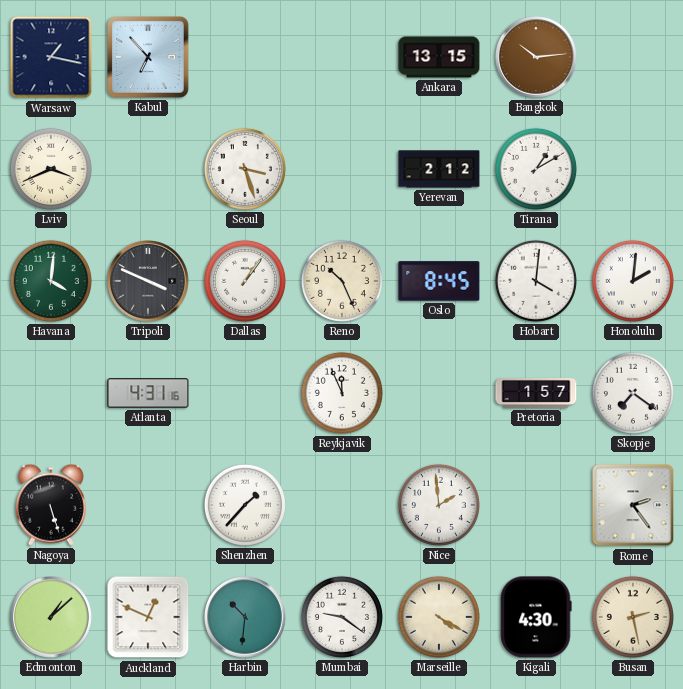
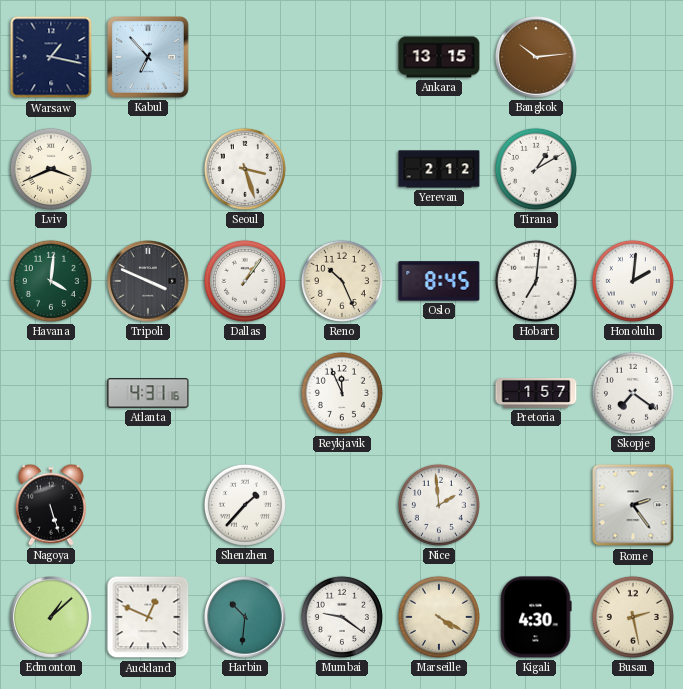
Hobart: 4:01 -> 7:01
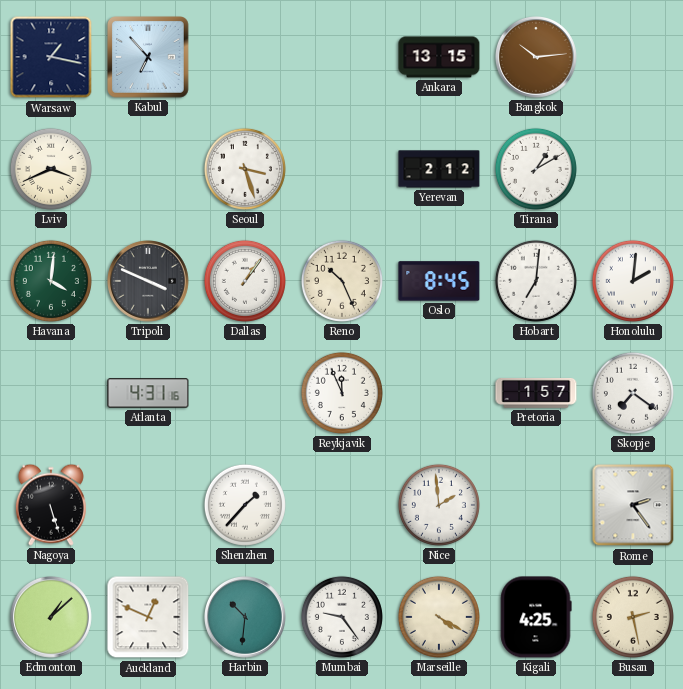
Mumbai: 9:21 -> 9:24
Kigali: 4:30 -> 4:25
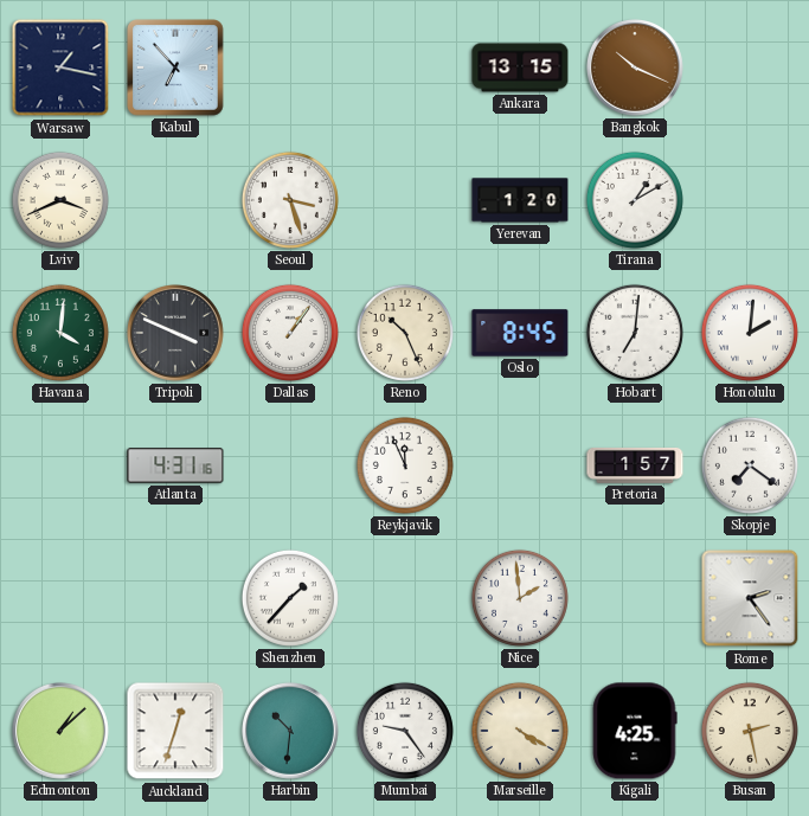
Bangkok: 10:14 -> 10:19
Yerevan: 2:12 -> 1:20
Nagoya: 5:27 -> none
Auckland: 12:49 -> 12:33
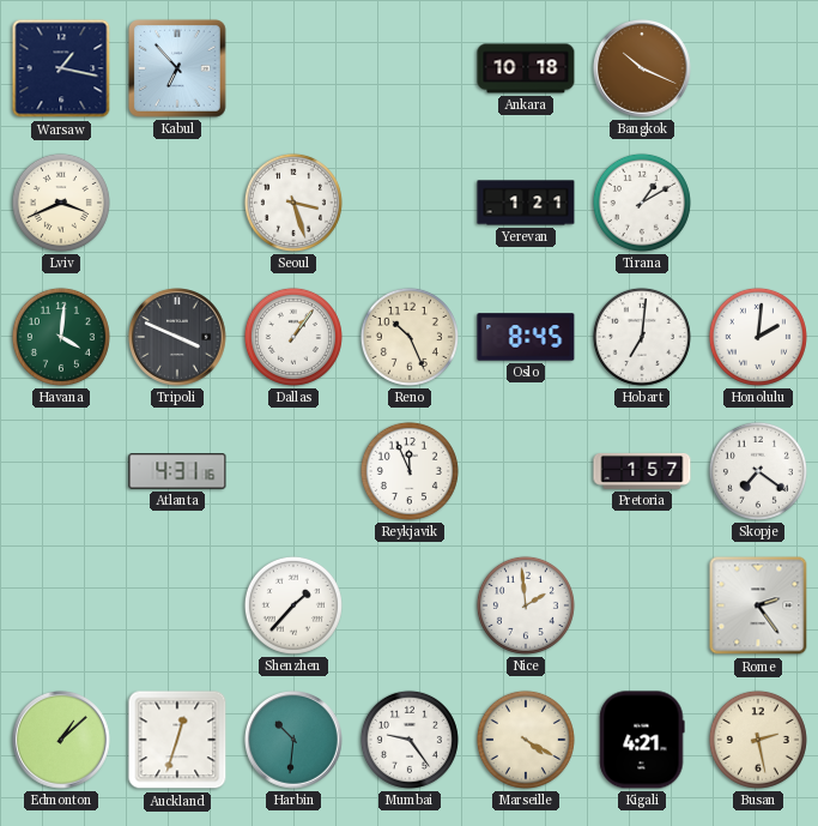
Ankara: 13:15 -> 10:18
Yerevan: 1:20 -> 1:21
Kigali: 4:25 -> 4:21
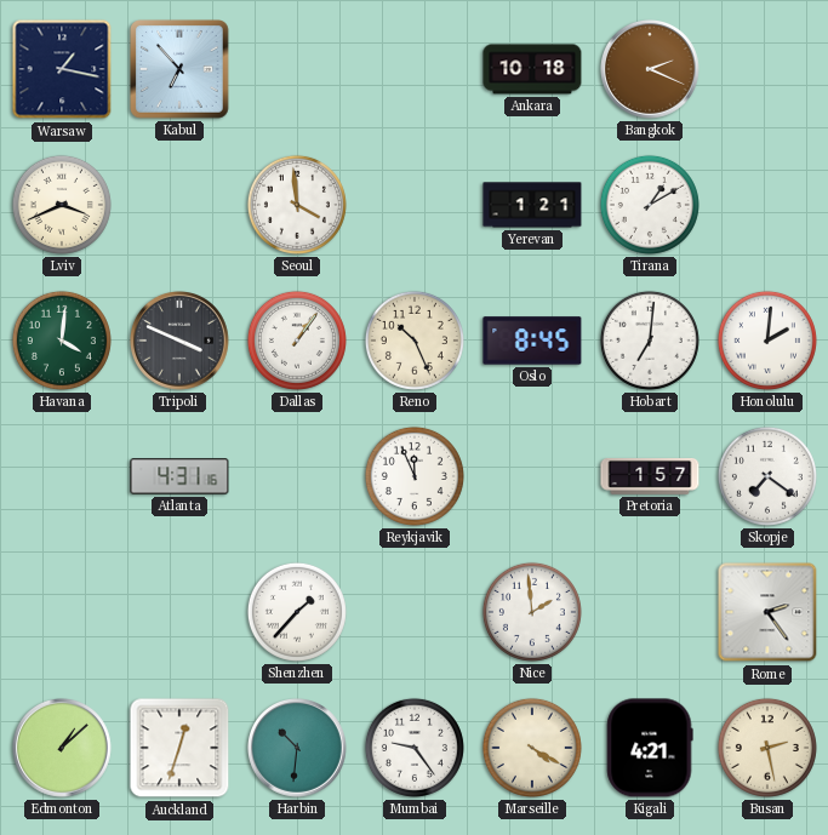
Bangkok: 10:19 -> 2:19
Seoul: 3:27 -> 3:59
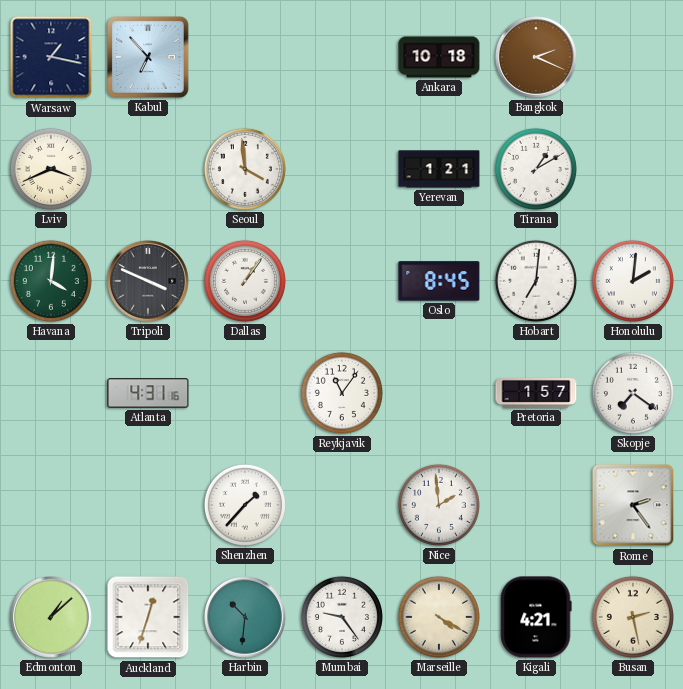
Reno: 10:26 -> none
Reykjavik: 11:56 -> 11:06
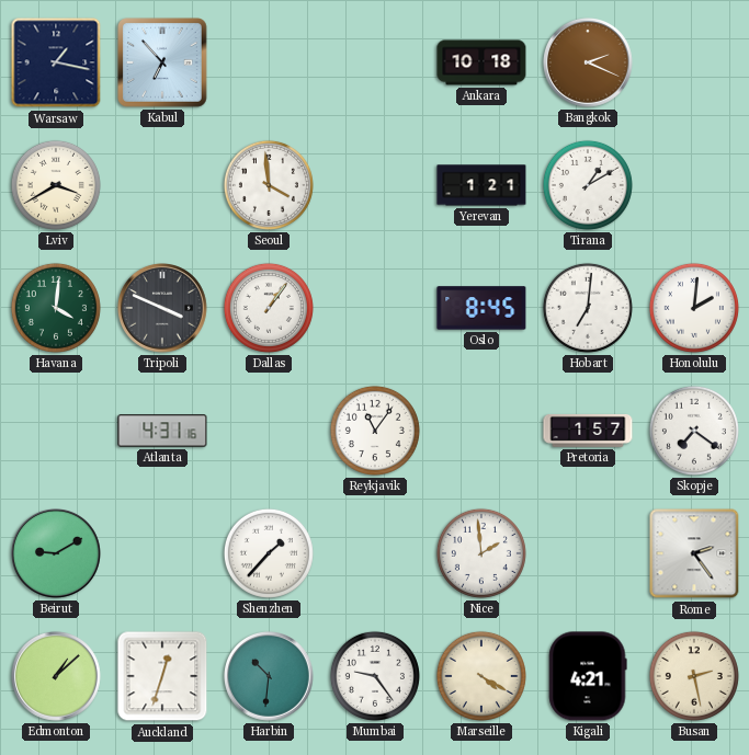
Lviv: 3:41 -> 3:40
Beirut: none -> 9:10
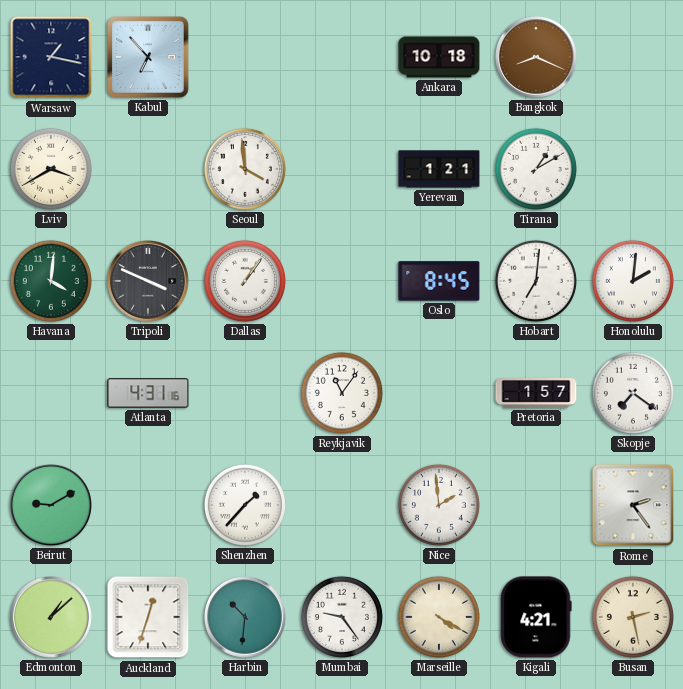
Bangkok: 2:19 -> 8:19
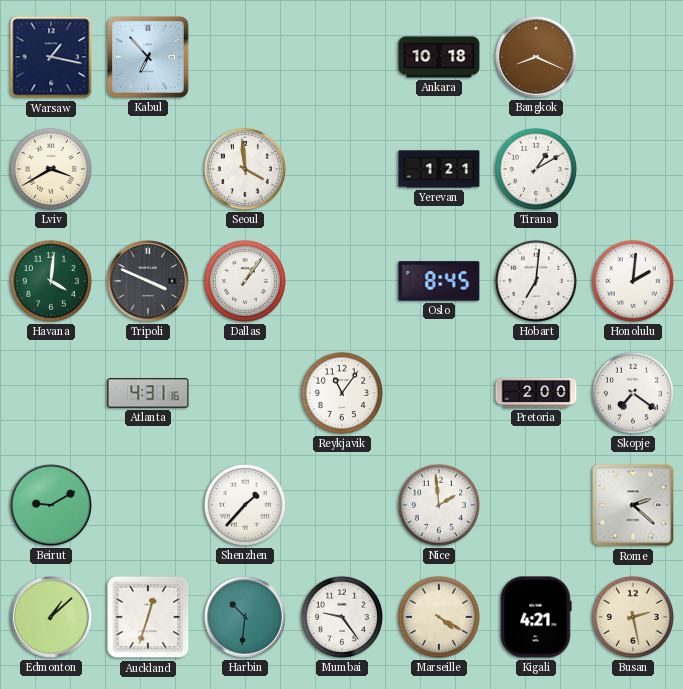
Pretoria: 1:57 -> 2:00
Rome: 2:24 -> 2:22
